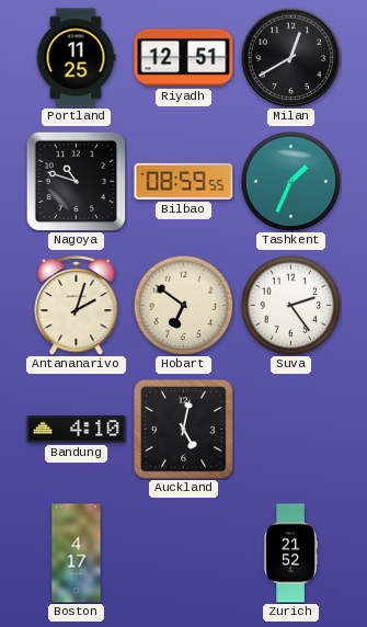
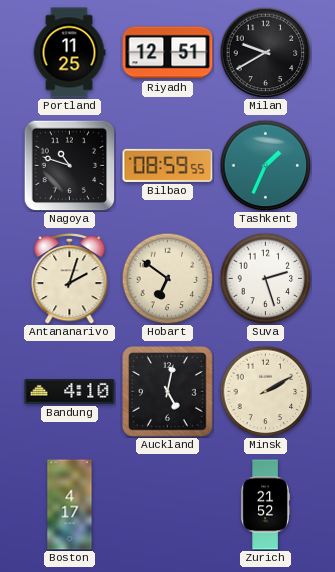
Milan: 12:40 -> 9:40
Suva: 2:24 -> 2:27
Minsk: none -> 2:10
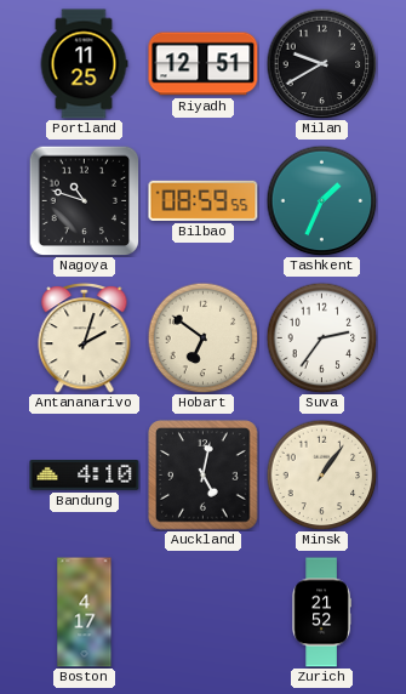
Suva: 2:27 -> 2:36
Minsk: 2:10 -> 1:06
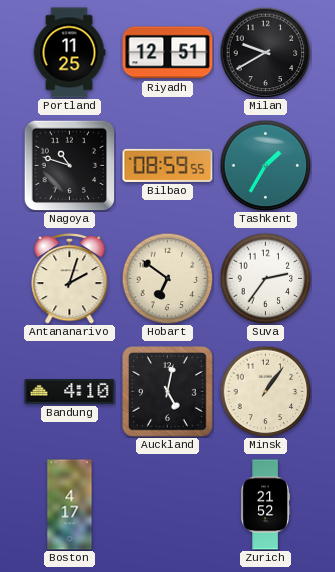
Tashkent: 1:34 -> 1:35
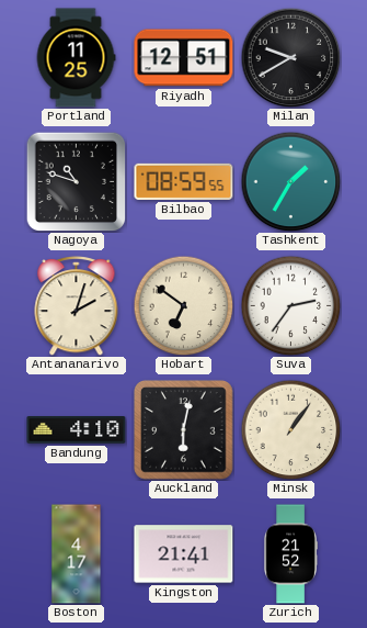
Auckland: 5:02 -> 6:02
Kingston: none -> 21:41
